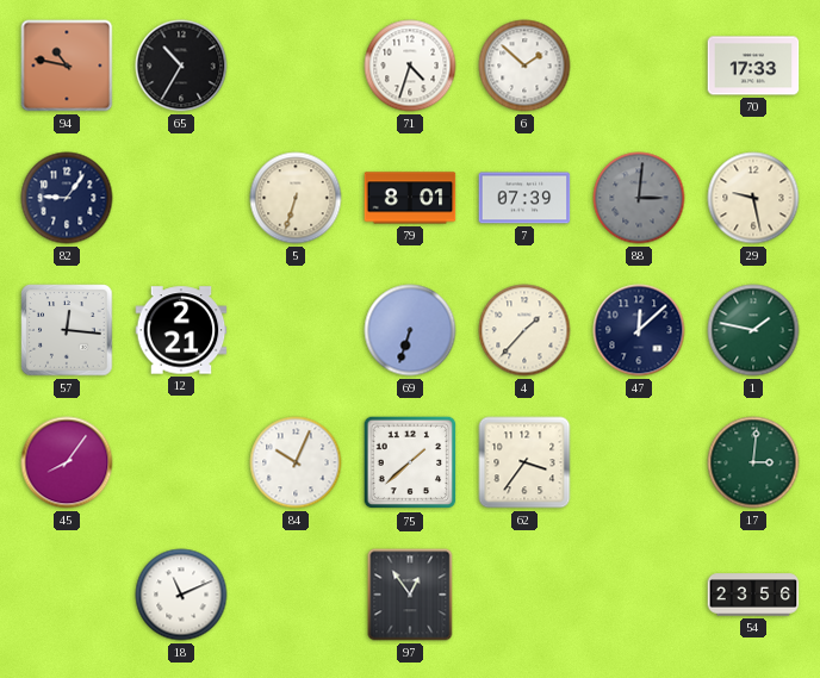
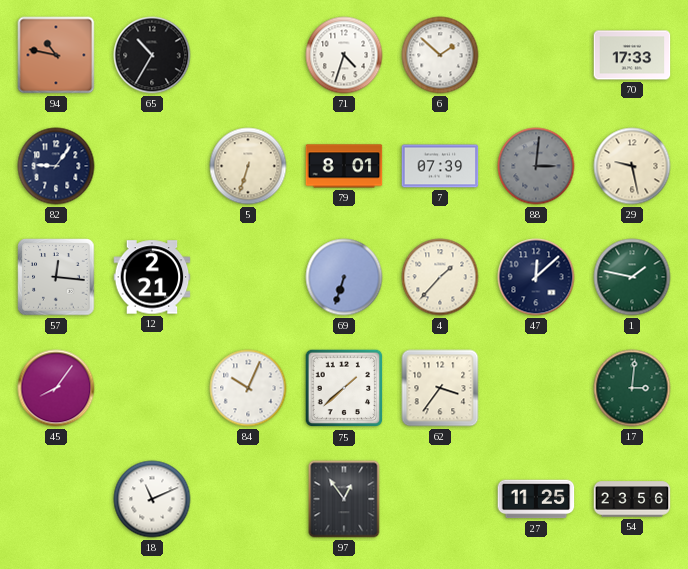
27: none -> 11:25
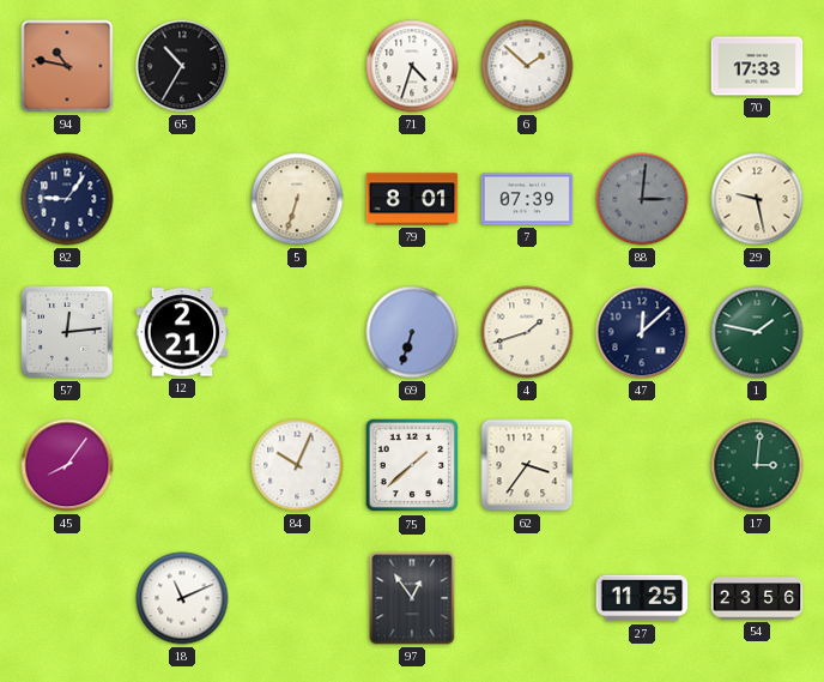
57: 12:16 -> 12:14
4: 1:37 -> 1:42
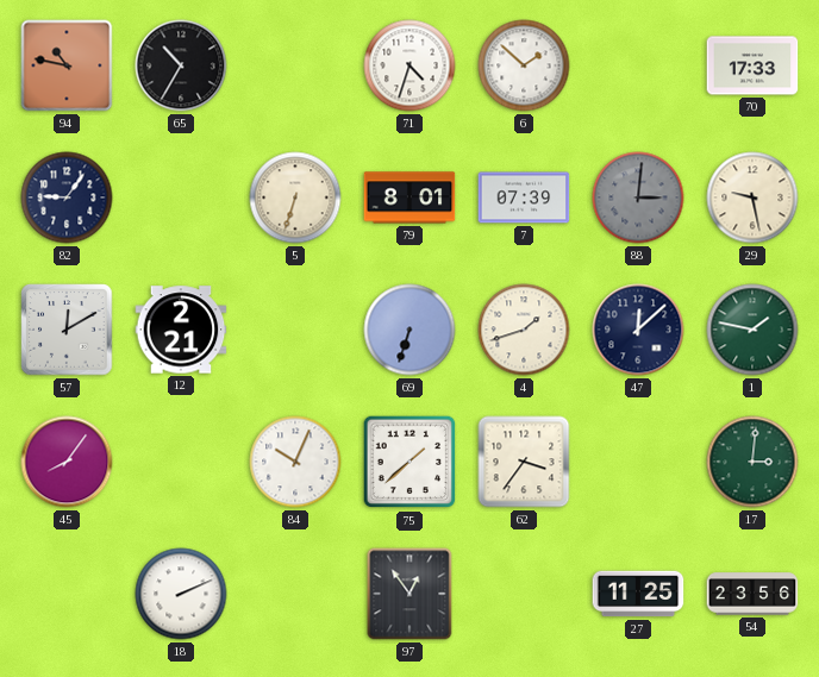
57: 12:14 -> 12:10
18: 11:11 -> 2:11
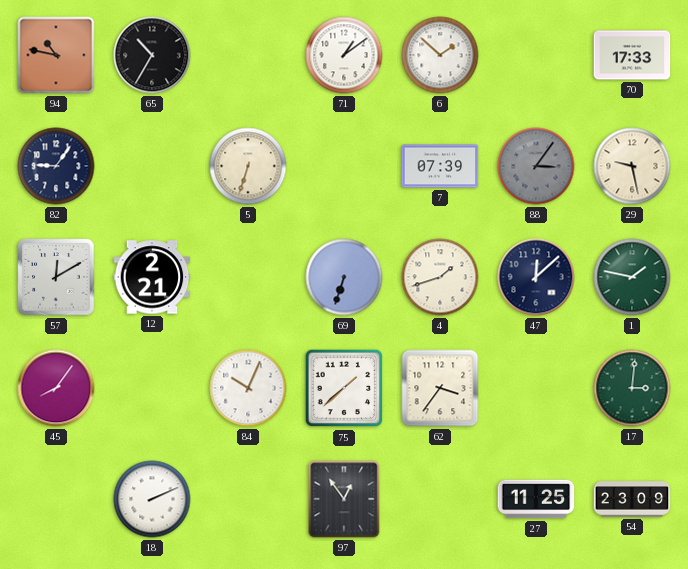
71: 4:33 -> 1:09
79: 8:01 -> none
88: 3:01 -> 3:06
54: 23:56 -> 23:09
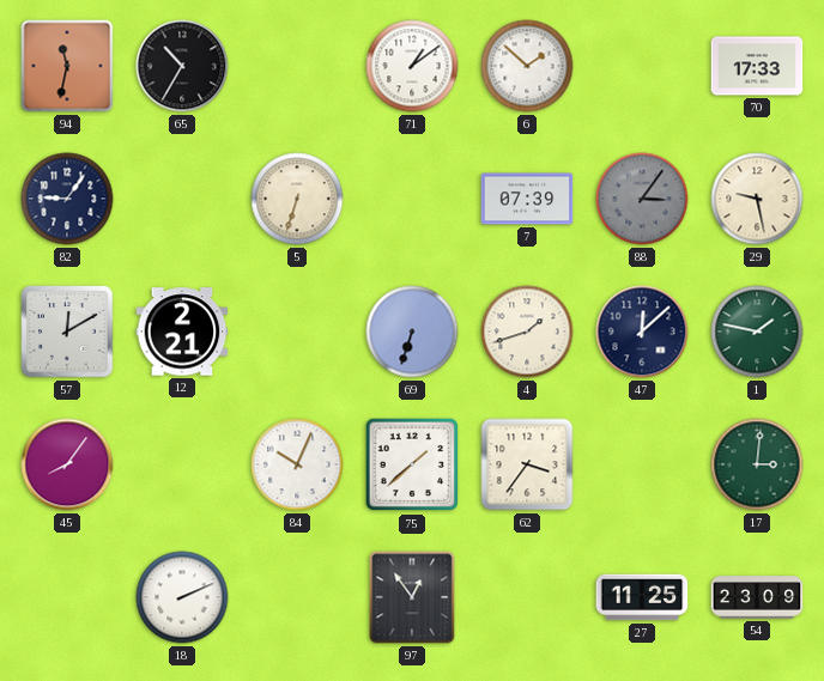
94: 10:47 -> 11:32
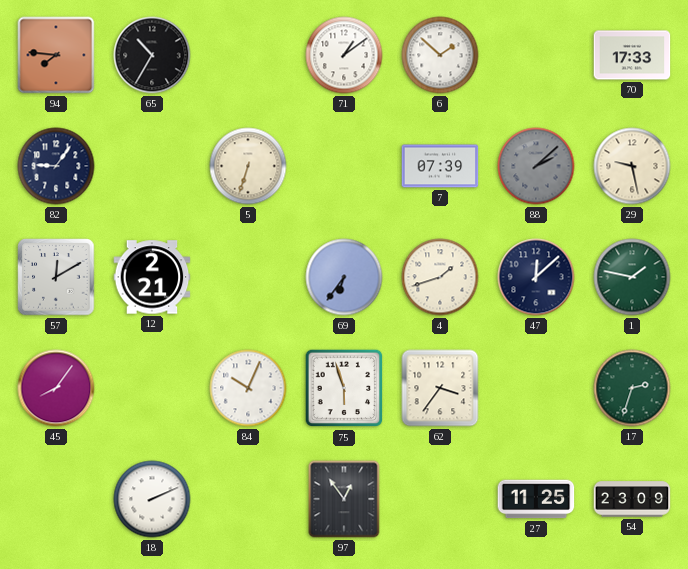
94: 11:32 -> 7:46
88: 3:06 -> 2:08
69: 6:33 -> 6:36
75: 1:38 -> 5:57
17: 3:01 -> 2:33
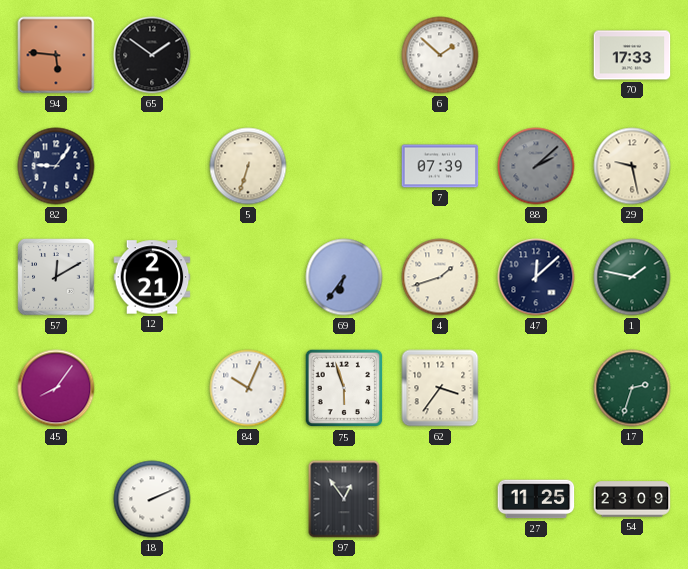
94: 7:46 -> 5:46
65: 10:35 -> 1:51
71: 1:09 -> none
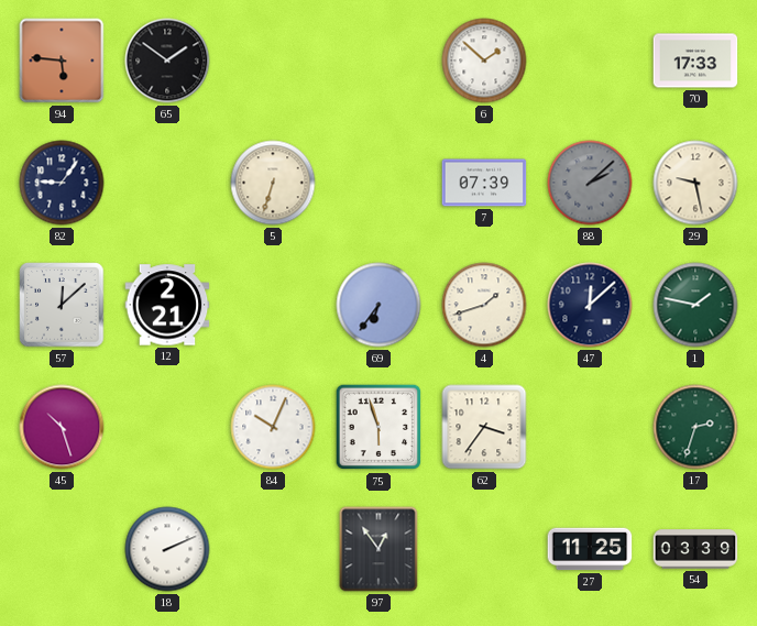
57: 12:10 -> 12:08
45: 8:06 -> 10:27
54: 23:09 -> 03:39
